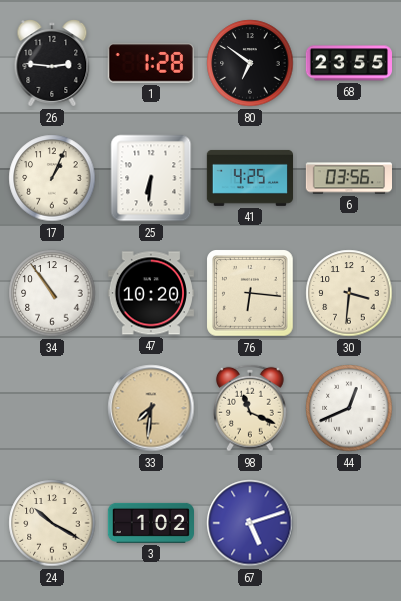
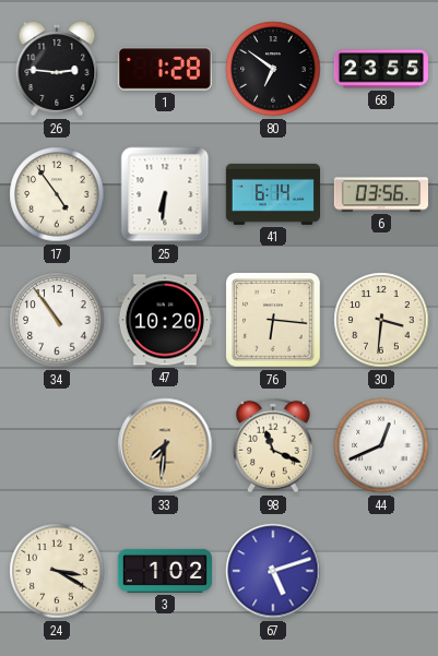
17: 1:04 -> 4:54
41: 4:25 -> 6:14
24: 10:20 -> 3:20
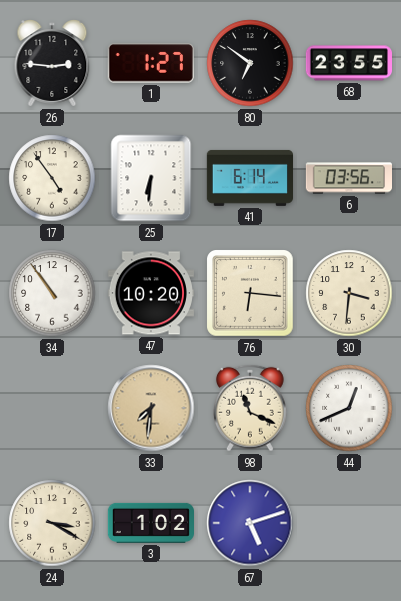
1: 1:28 -> 1:27
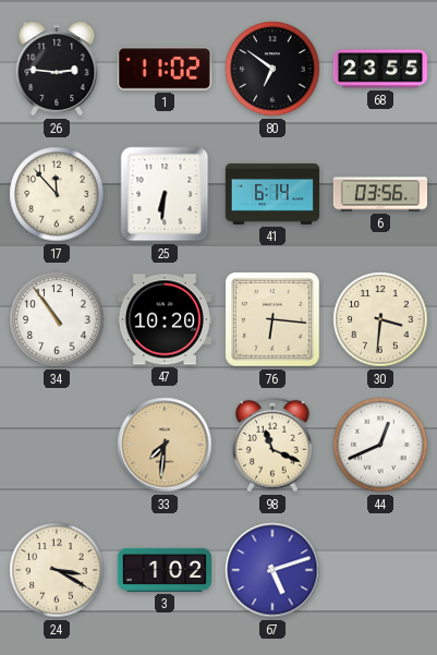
1: 1:27 -> 11:02
17: 4:54 -> 11:53
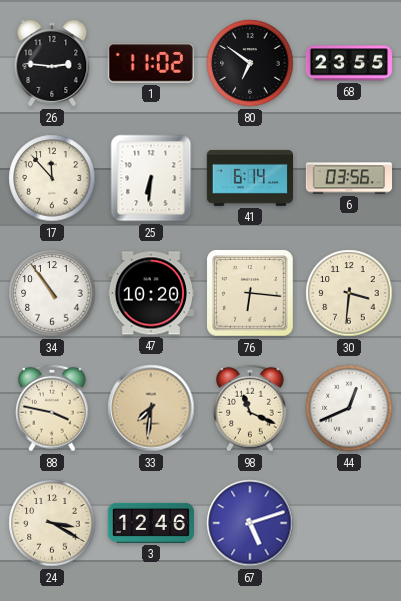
88: none -> 3:47
3: 1:02 -> 12:46
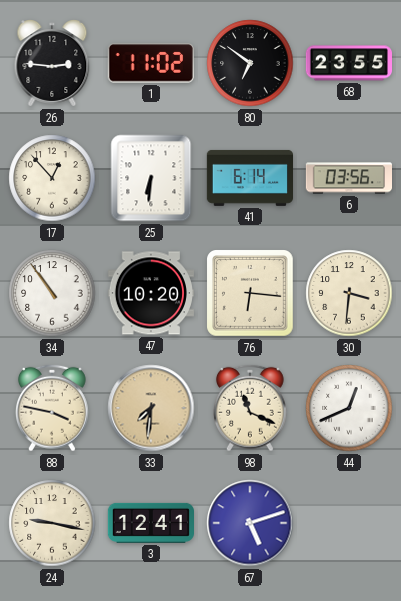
17: 11:53 -> 12:53
24: 3:20 -> 9:17
3: 12:46 -> 12:41
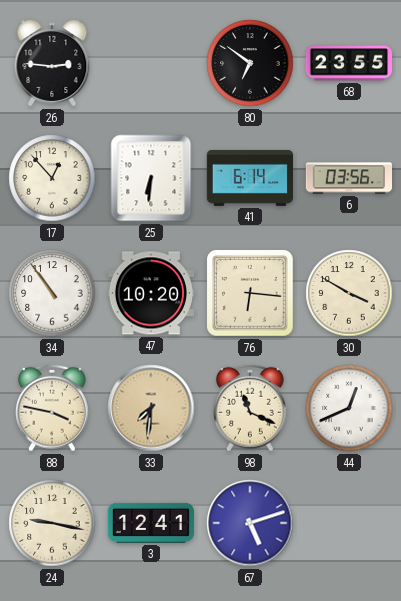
1: 11:02 -> none
30: 3:31 -> 3:50
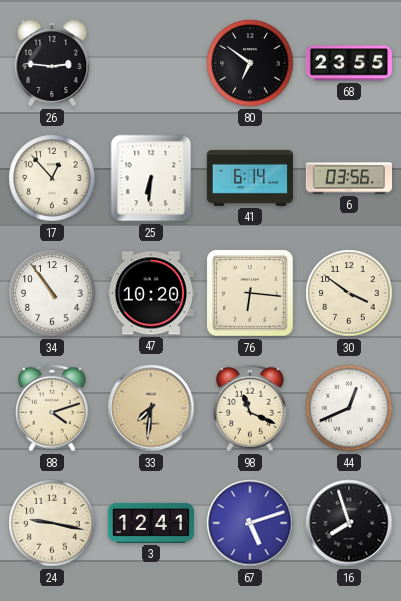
30: 3:50 -> 3:51
88: 3:47 -> 4:12
16: none -> 7:57
